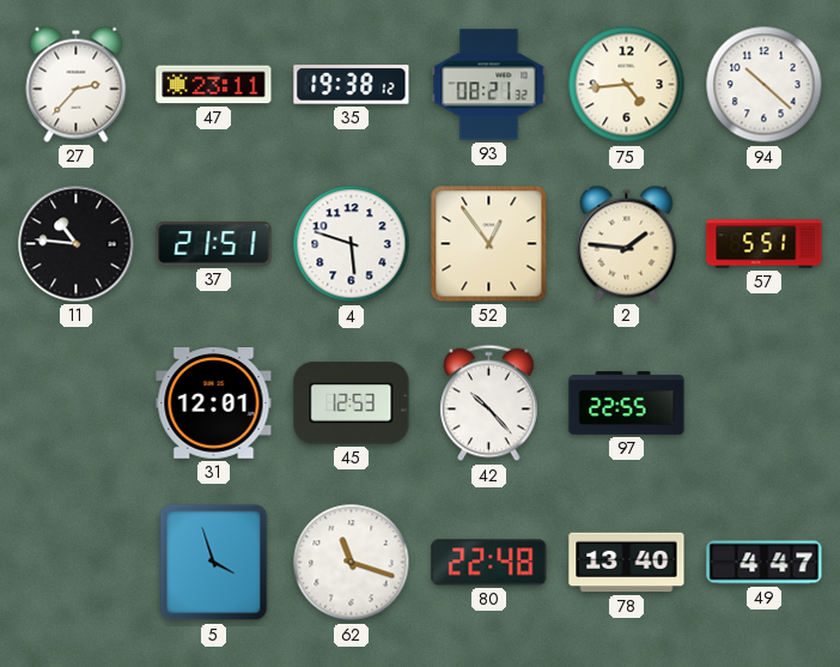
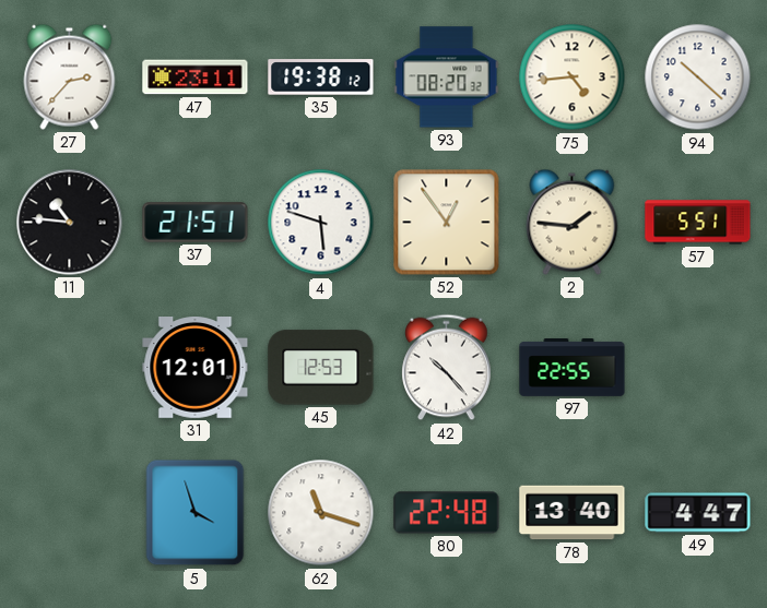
93: 08:21 -> 08:20
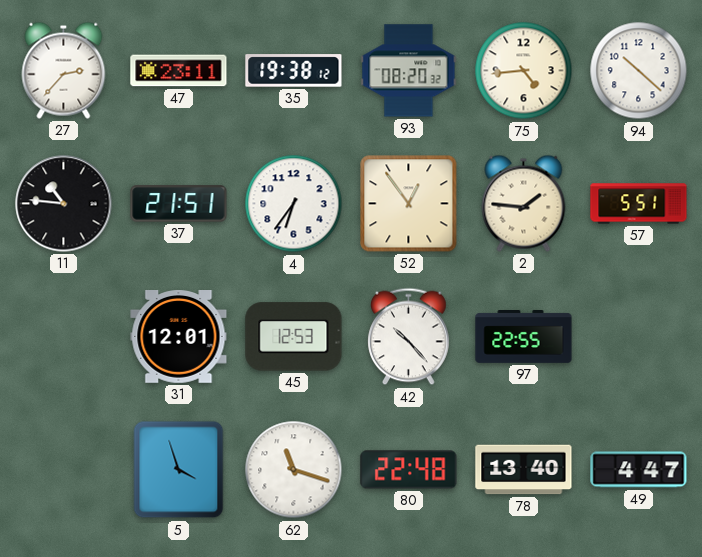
4: 5:48 -> 6:36
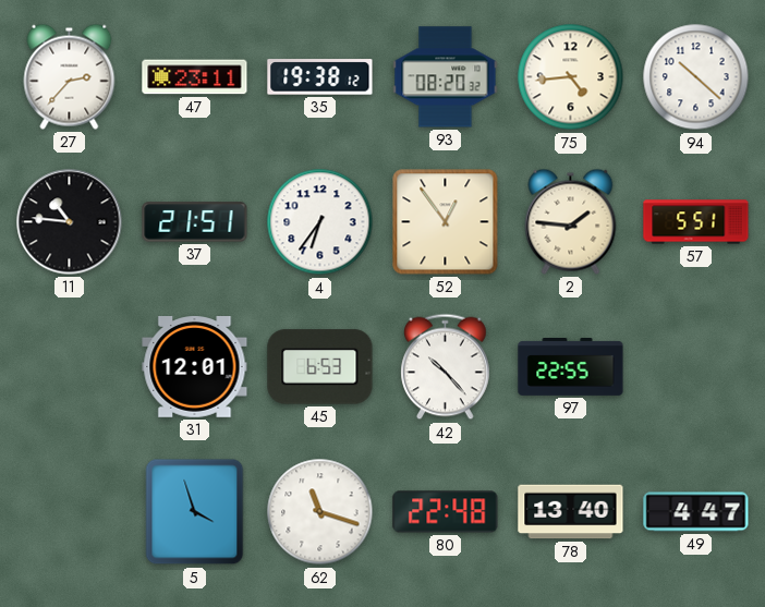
45: 12:53 -> 6:53
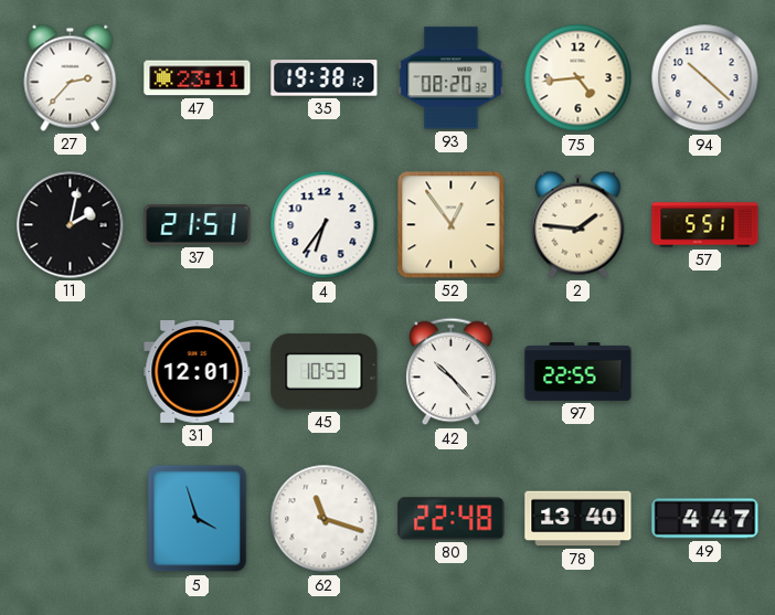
11: 10:46 -> 2:02
45: 6:53 -> 10:53
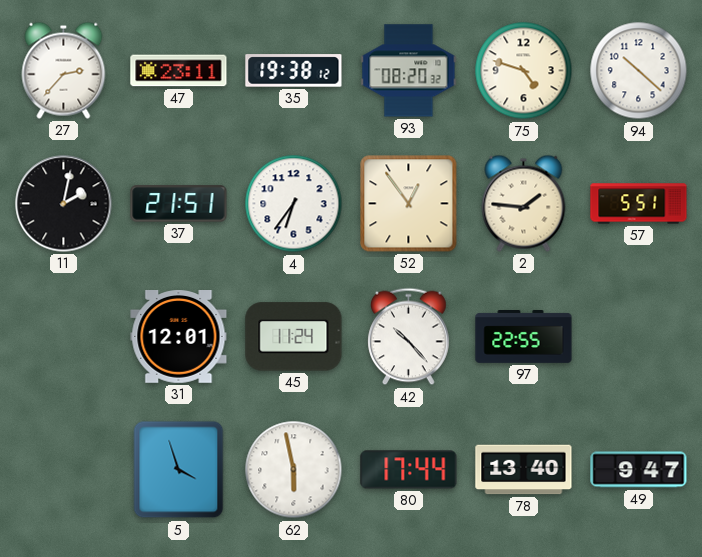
75: 4:44 -> 4:48
45: 10:53 -> 11:24
62: 11:18 -> 5:58
80: 22:48 -> 17:44
49: 4:47 -> 9:47
